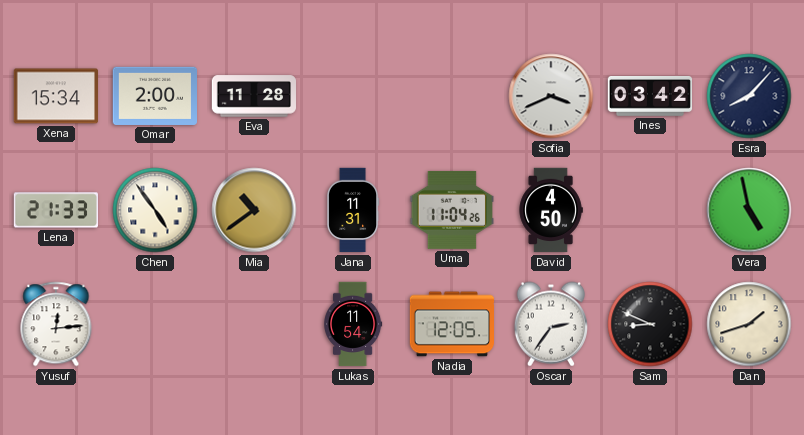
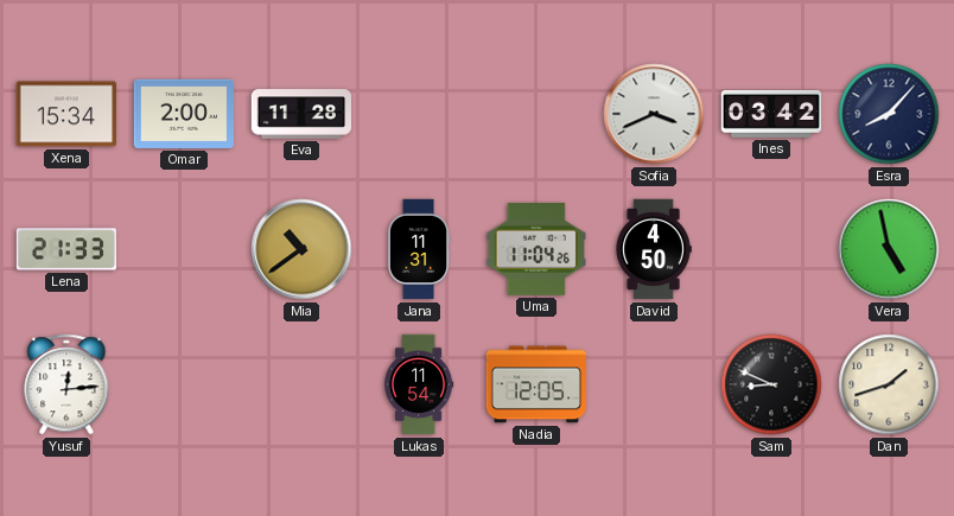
Chen: 4:54 -> none
Oscar: 2:36 -> none
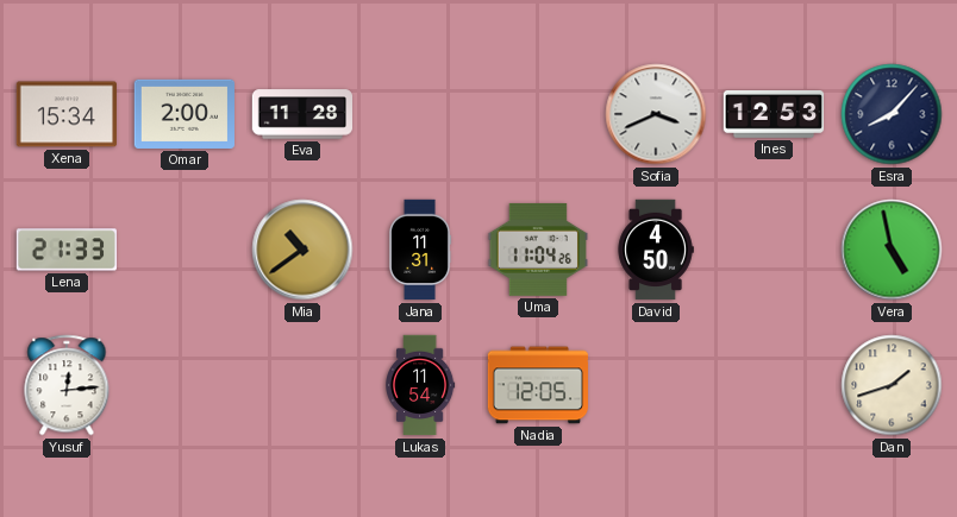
Ines: 03:42 -> 12:53
Sam: 8:49 -> none
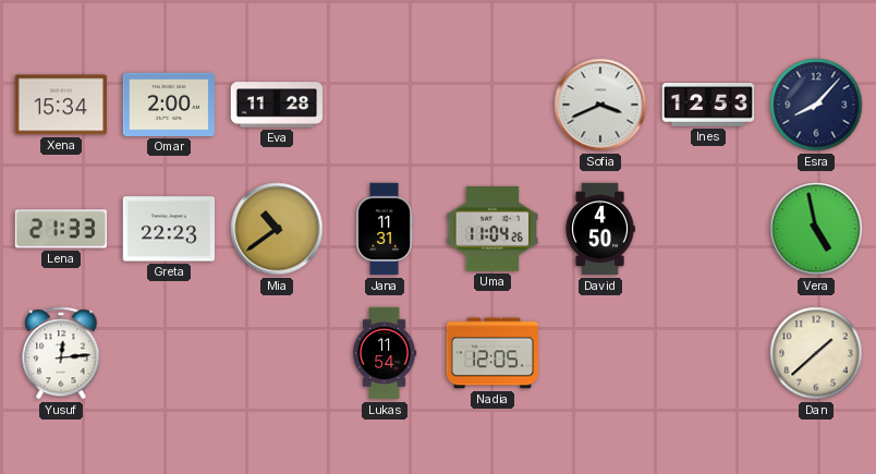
Greta: none -> 22:23
Dan: 1:42 -> 1:38
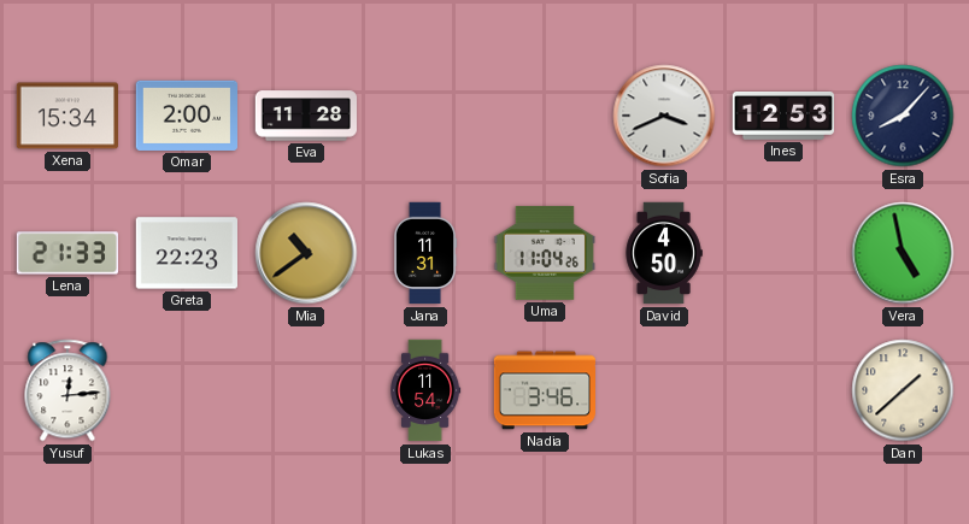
Nadia: 12:05 -> 3:46
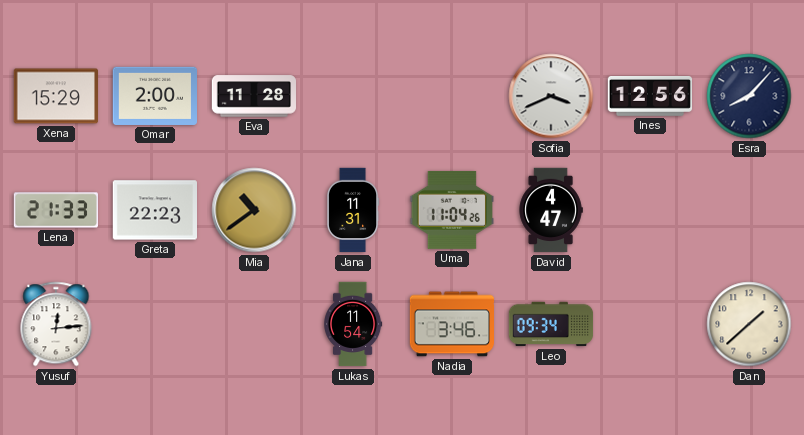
Xena: 15:34 -> 15:29
Ines: 12:53 -> 12:56
David: 4:50 -> 4:47
Vera: 4:58 -> none
Leo: none -> 09:34
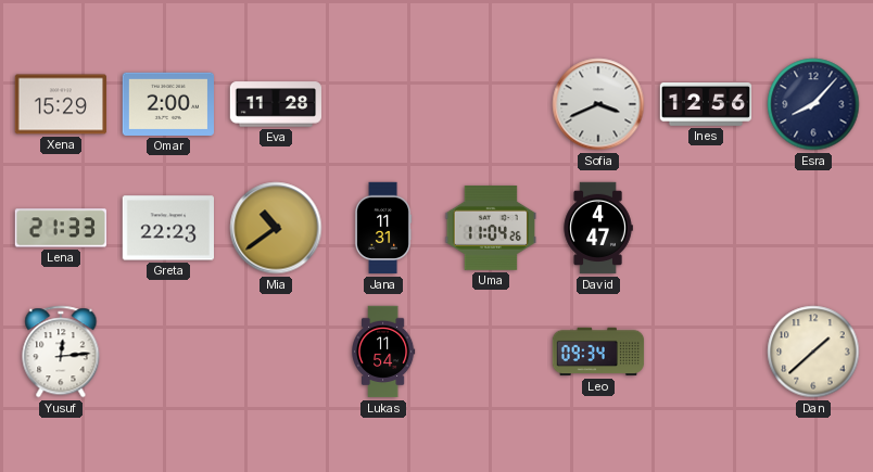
Nadia: 3:46 -> none
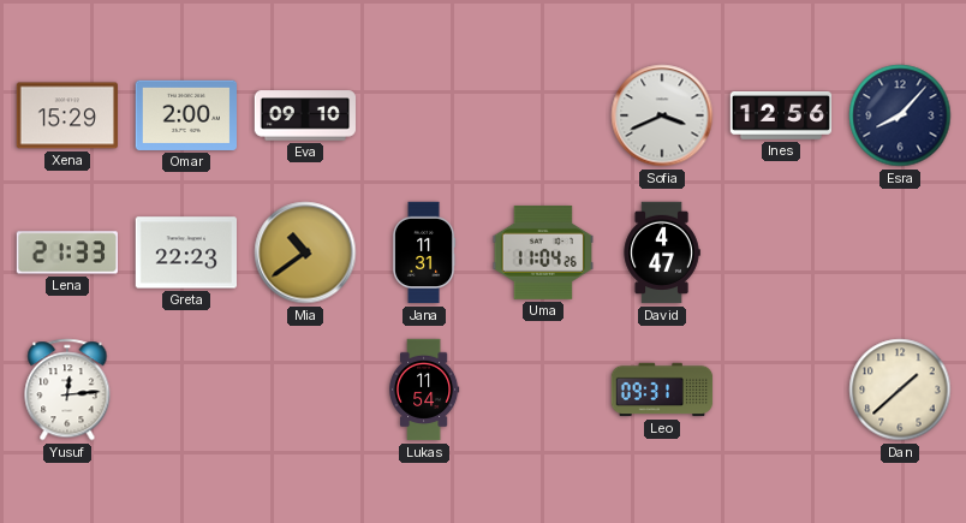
Eva: 11:28 -> 09:10
Leo: 09:34 -> 09:31
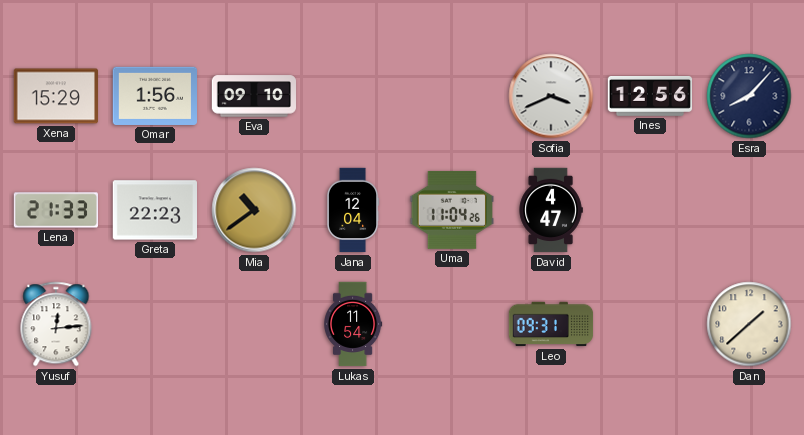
Omar: 2:00 -> 1:56
Jana: 11:31 -> 12:04
